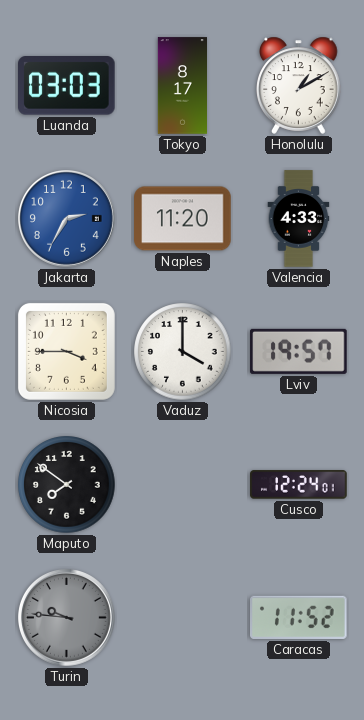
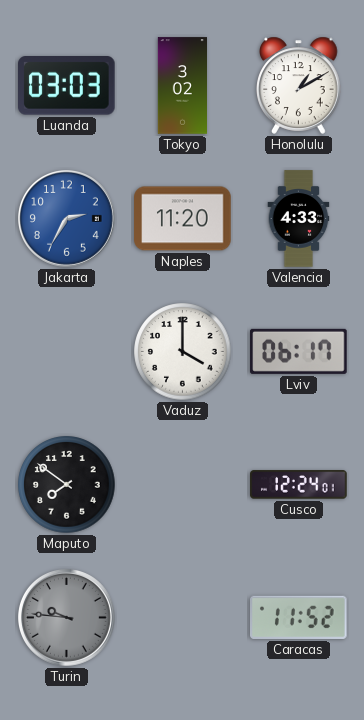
Tokyo: 8:17 -> 3:02
Nicosia: 3:45 -> none
Lviv: 19:57 -> 06:17
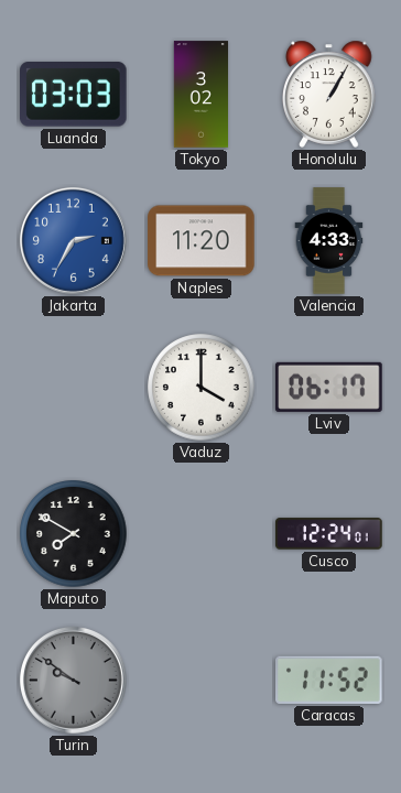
Honolulu: 1:10 -> 1:05
Maputo: 7:51 -> 7:50
Turin: 9:46 -> 9:51
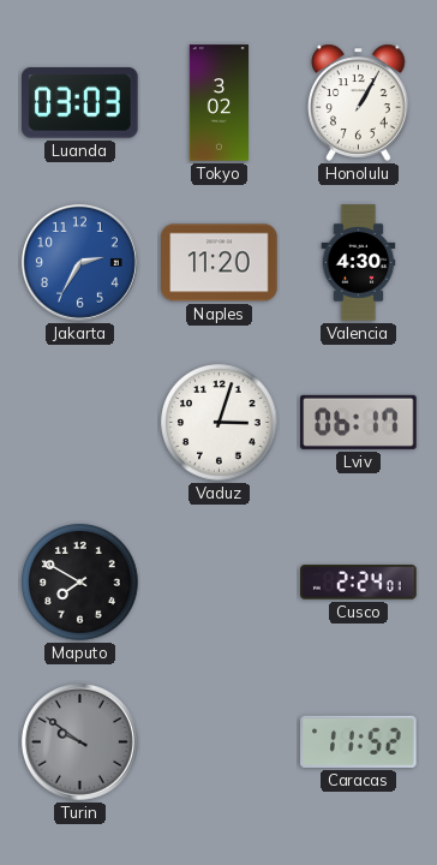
Valencia: 4:33 -> 4:30
Vaduz: 4:00 -> 3:03
Cusco: 12:24 -> 2:24
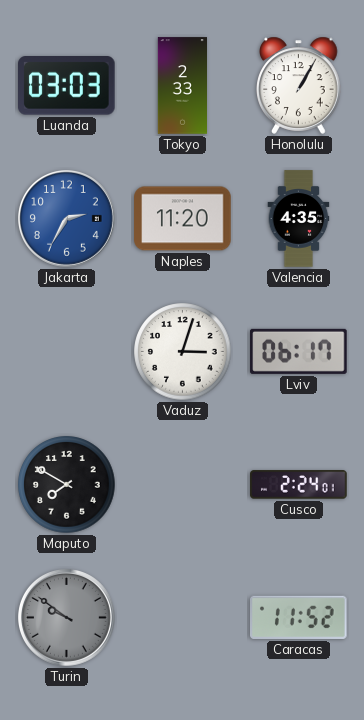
Tokyo: 3:02 -> 2:33
Valencia: 4:30 -> 4:35
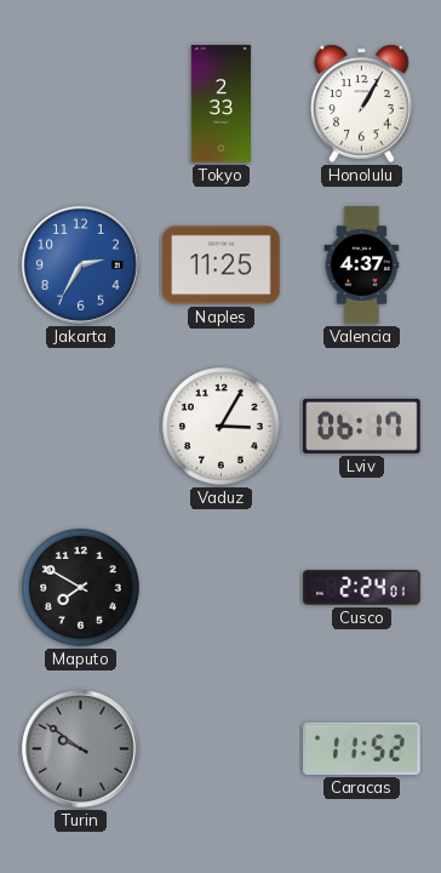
Luanda: 03:03 -> none
Naples: 11:20 -> 11:25
Valencia: 4:35 -> 4:37
Vaduz: 3:03 -> 3:05
